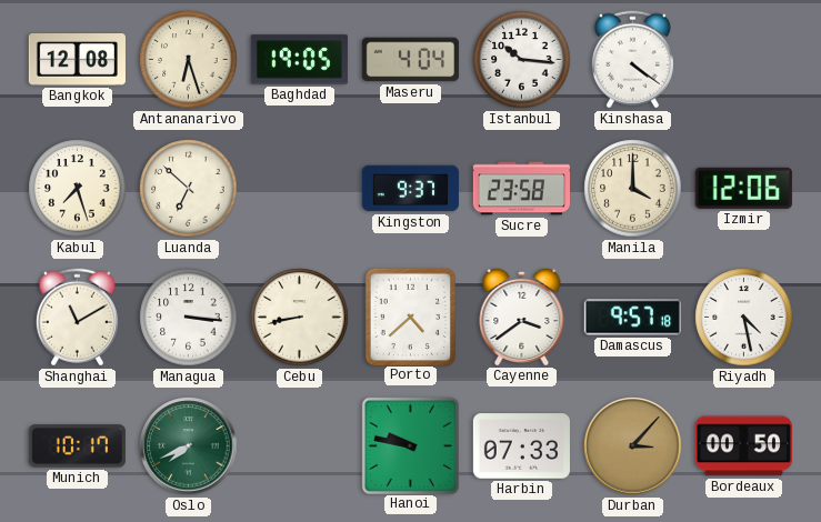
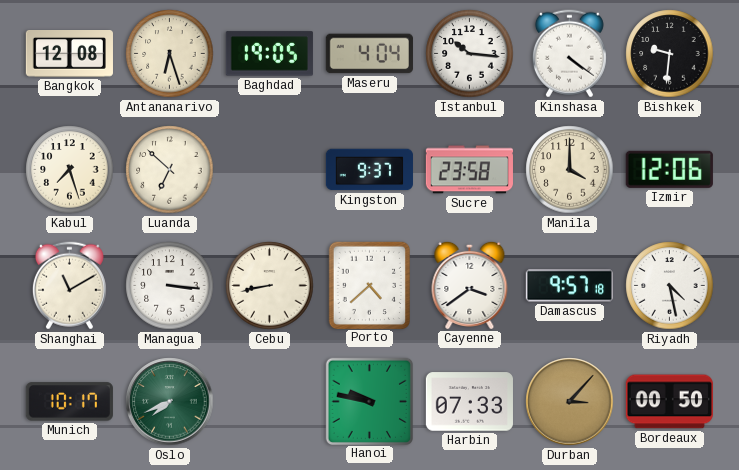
Bishkek: none -> 9:31
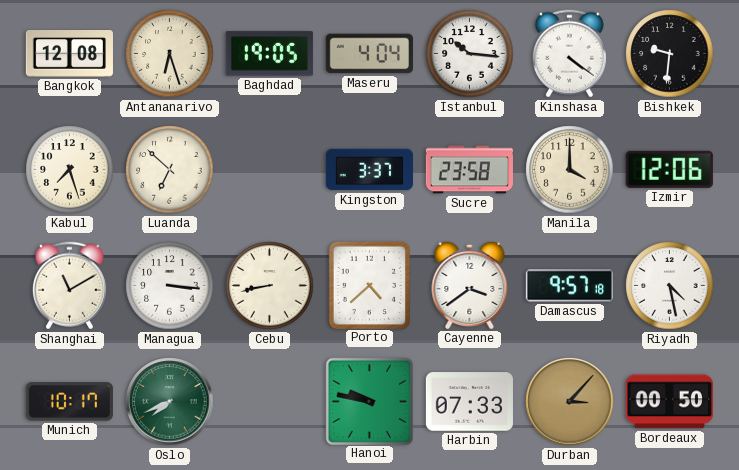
Kingston: 9:37 -> 3:37
